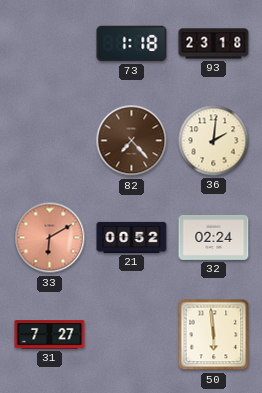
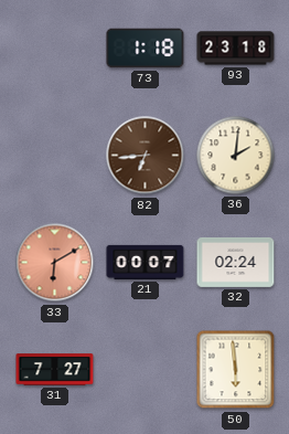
82: 7:23 -> 6:44
21: 00:52 -> 00:07
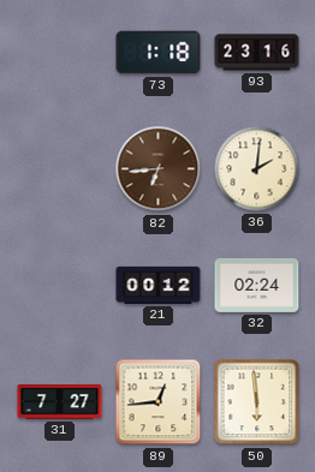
93: 23:18 -> 23:16
33: 6:10 -> none
21: 00:07 -> 00:12
89: none -> 12:44
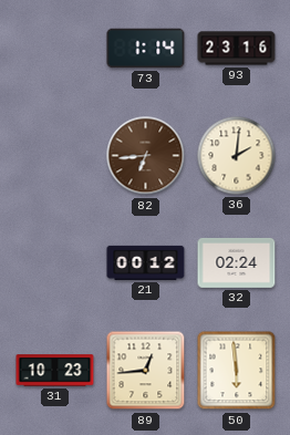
73: 1:18 -> 1:14
31: 7:27 -> 10:23
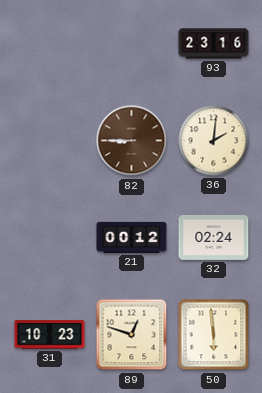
73: 1:14 -> none
82: 6:44 -> 8:45
89: 12:44 -> 12:48
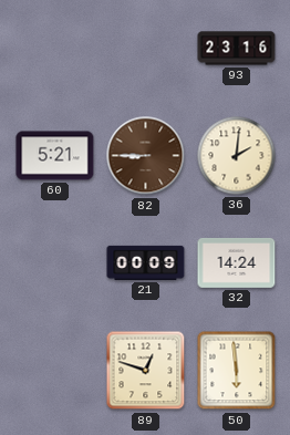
60: none -> 5:21
21: 00:12 -> 00:09
32: 02:24 -> 14:24
31: 10:23 -> none
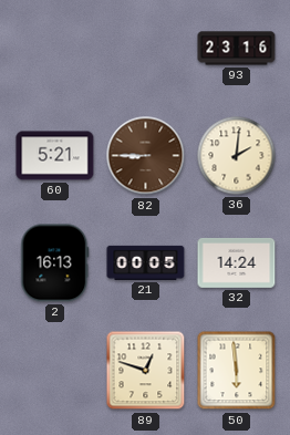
2: none -> 16:13
21: 00:09 -> 00:05
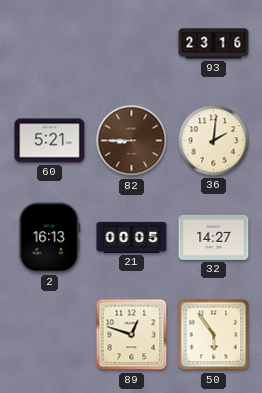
32: 14:24 -> 14:27
50: 5:59 -> 5:54
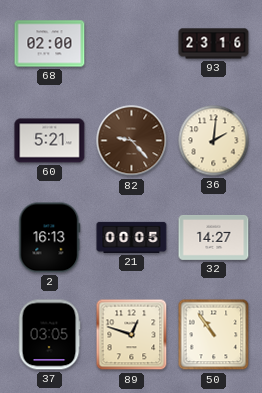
68: none -> 02:00
82: 8:45 -> 9:23
37: none -> 03:05
50: 5:54 -> 10:54
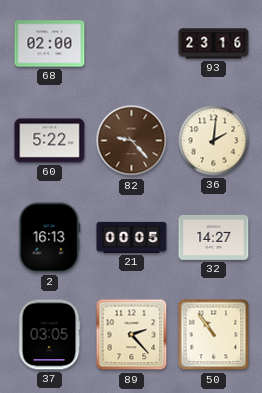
60: 5:21 -> 5:22
89: 12:48 -> 2:23
